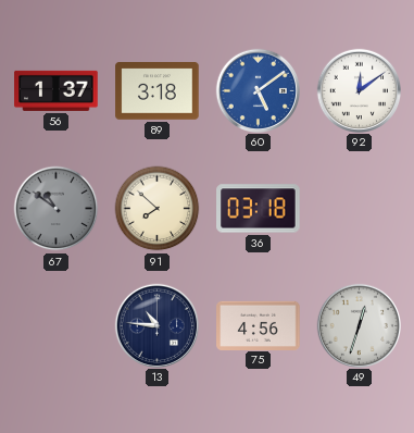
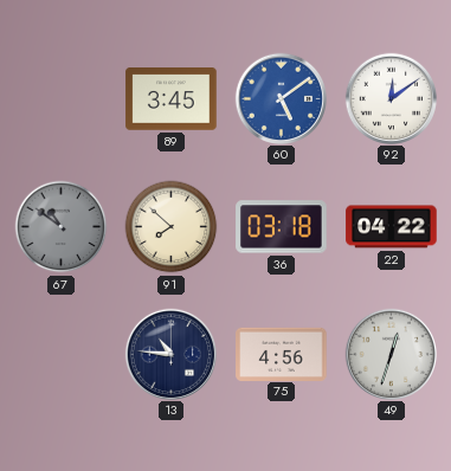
56: 1:37 -> none
89: 3:18 -> 3:45
22: none -> 04:22
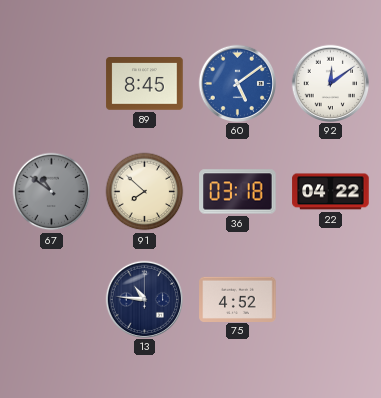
89: 3:45 -> 8:45
75: 4:56 -> 4:52
49: 12:33 -> none
